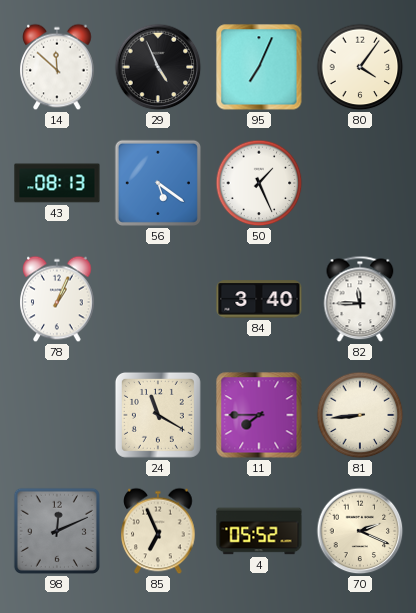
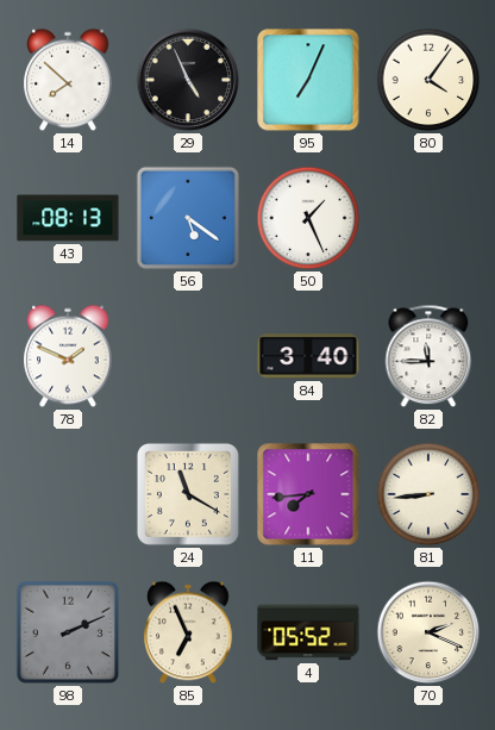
14: 11:52 -> 7:52
78: 1:04 -> 1:49
11: 7:45 -> 7:44
98: 12:11 -> 2:11
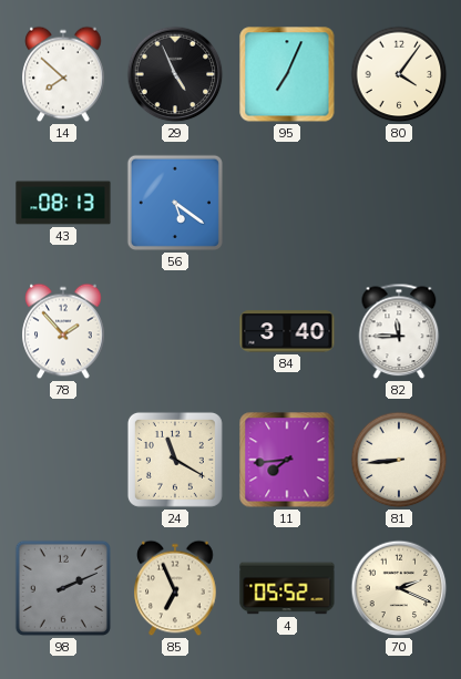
50: 1:26 -> none
78: 1:49 -> 1:53
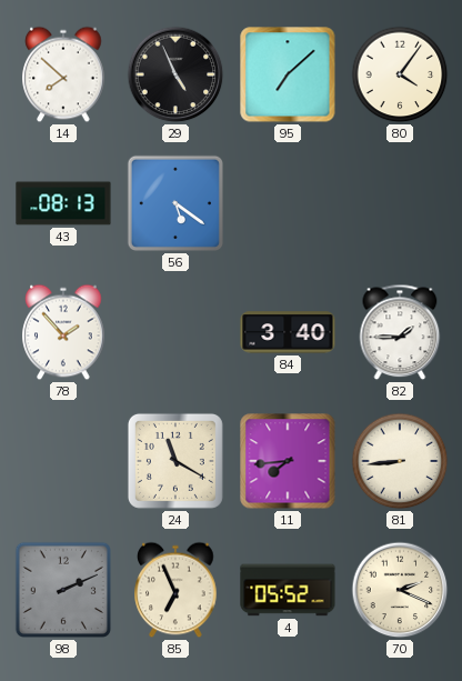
95: 7:04 -> 7:08
82: 11:45 -> 1:45
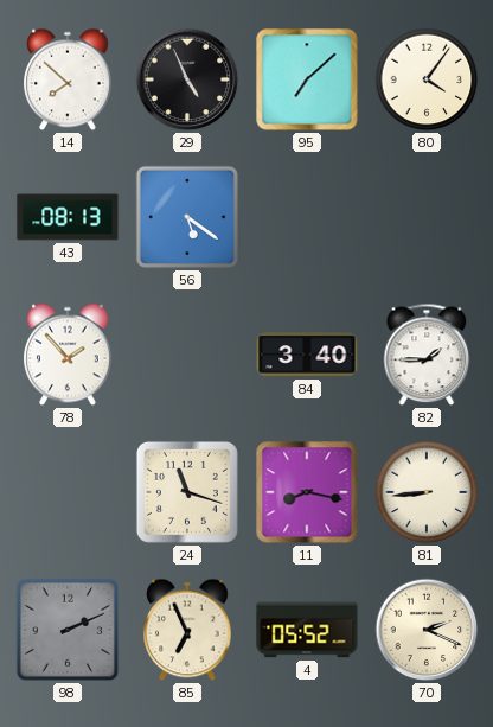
24: 11:20 -> 11:18
11: 7:44 -> 8:17
